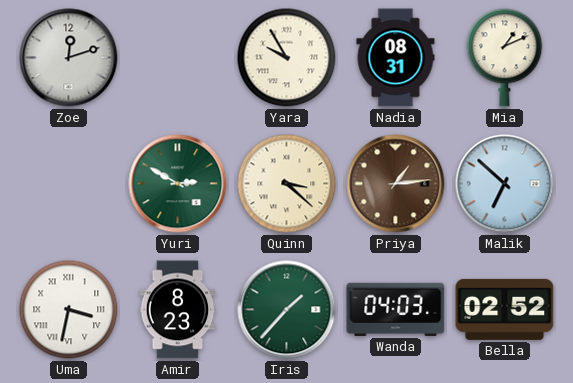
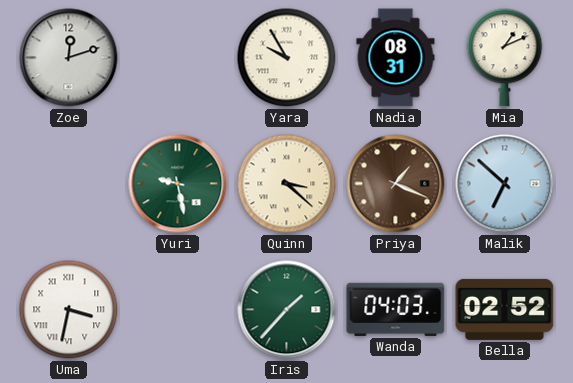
Yuri: 2:50 -> 9:28
Priya: 1:14 -> 1:19
Amir: 8:23 -> none
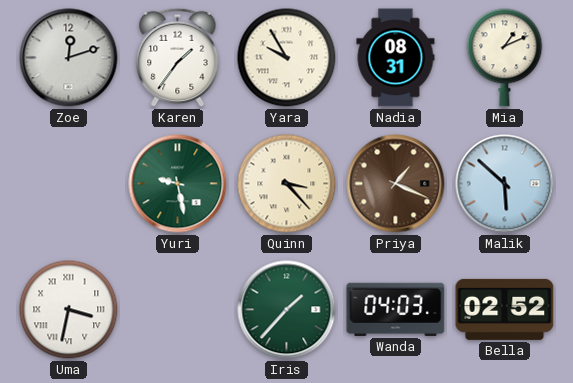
Karen: none -> 1:36
Quinn: 3:22 -> 3:23
Malik: 6:52 -> 5:52
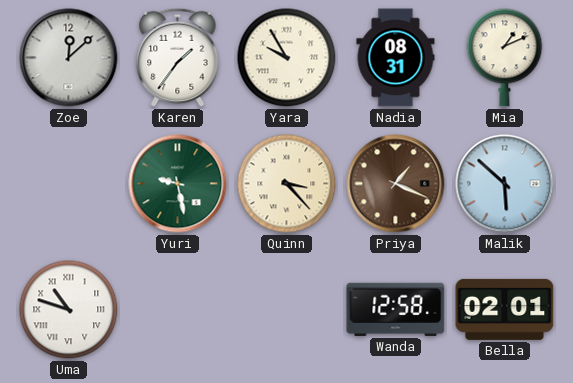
Zoe: 12:12 -> 12:08
Uma: 3:32 -> 10:48
Iris: 1:37 -> none
Wanda: 04:03 -> 12:58
Bella: 02:52 -> 02:01
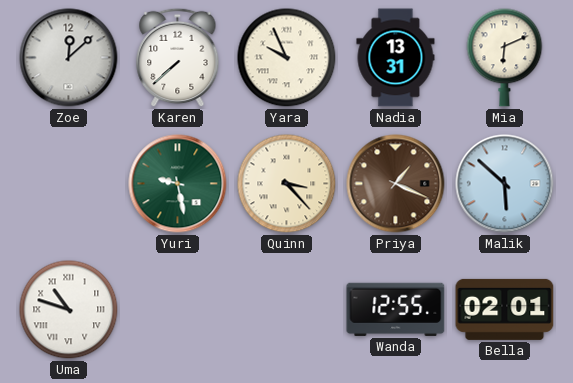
Karen: 1:36 -> 7:38
Yara: 9:55 -> 9:56
Nadia: 08:31 -> 13:31
Mia: 1:11 -> 6:11
Wanda: 12:58 -> 12:55
